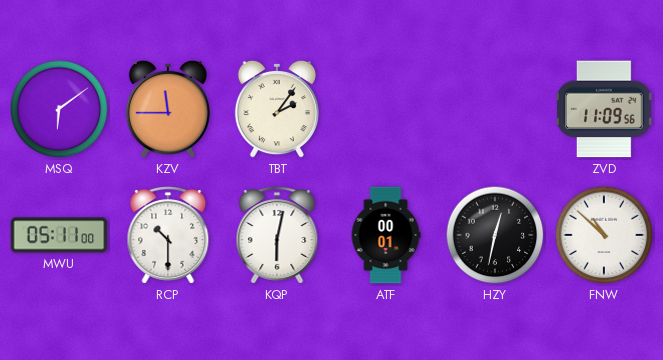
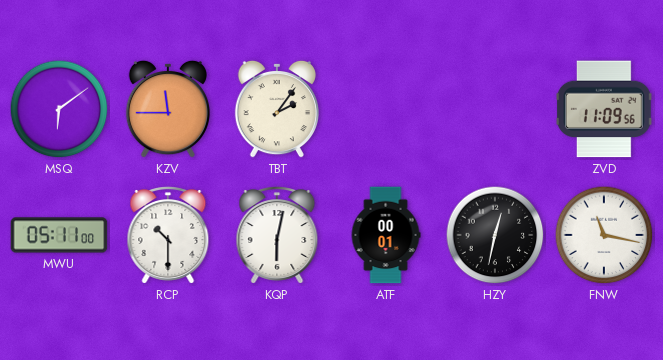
FNW: 10:52 -> 11:17
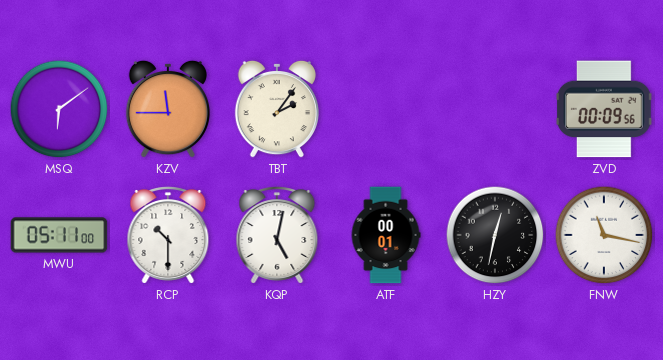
ZVD: 11:09 -> 00:09
KQP: 6:02 -> 5:02
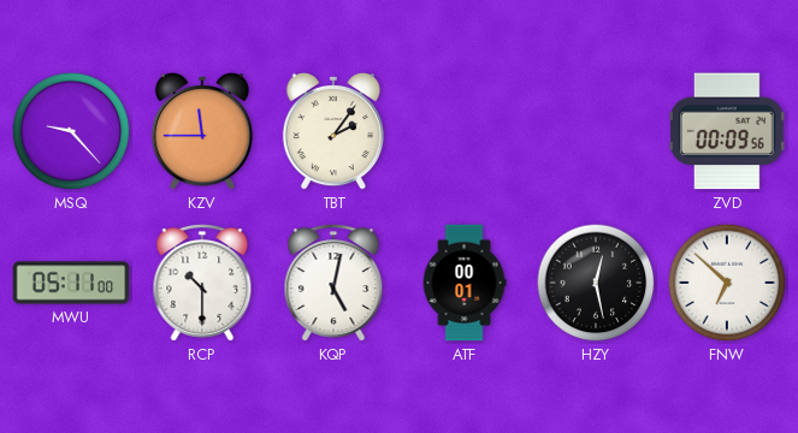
MSQ: 6:09 -> 9:23
HZY: 12:32 -> 12:28
FNW: 11:17 -> 6:52
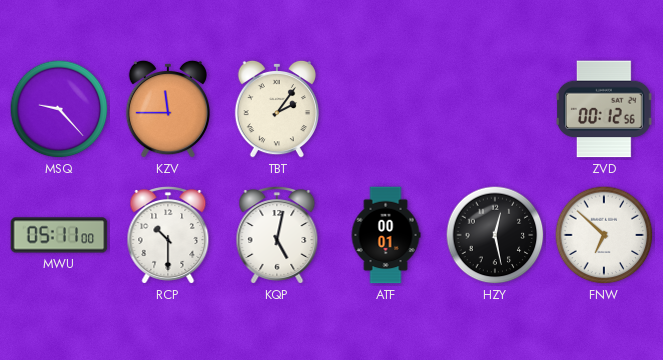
ZVD: 00:09 -> 00:12
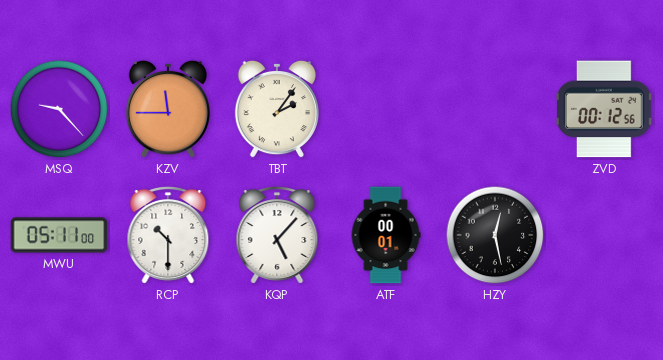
KQP: 5:02 -> 5:07
FNW: 6:52 -> none
